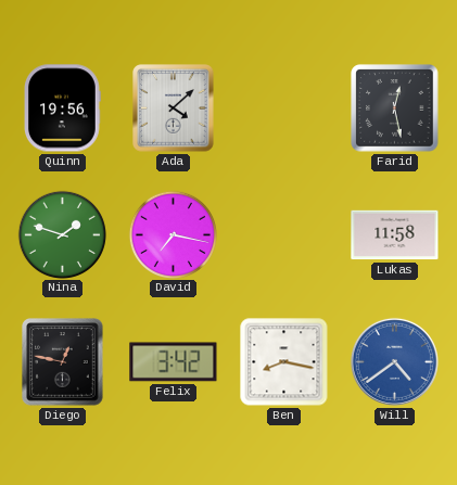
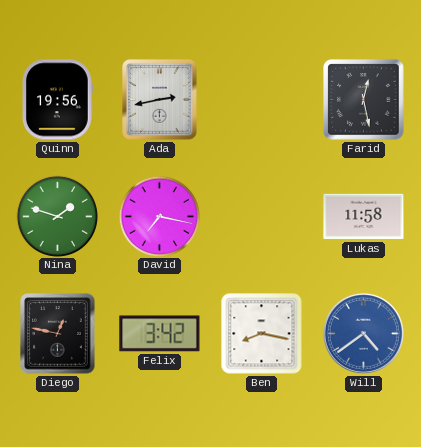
Ada: 4:08 -> 2:43
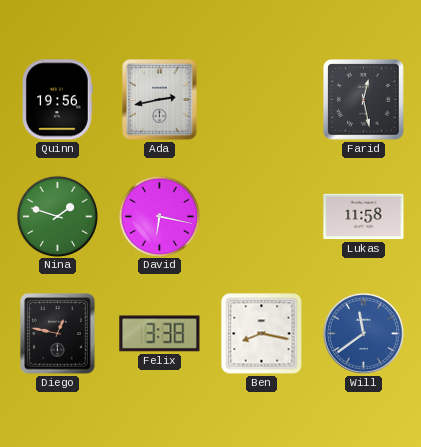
David: 7:17 -> 6:17
Felix: 3:42 -> 3:38
Will: 4:39 -> 11:39
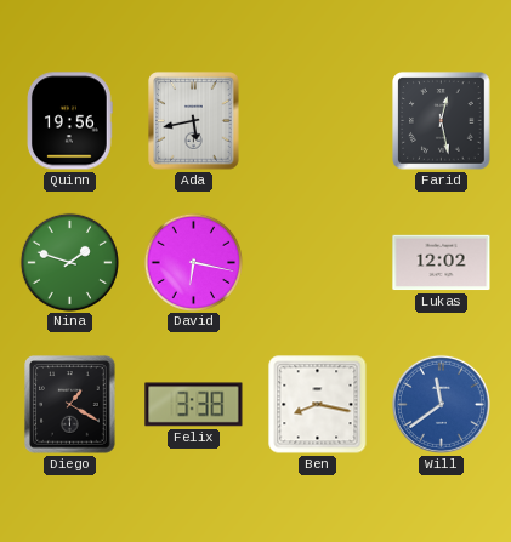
Ada: 2:43 -> 5:43
Lukas: 11:58 -> 12:02
Diego: 12:47 -> 1:20
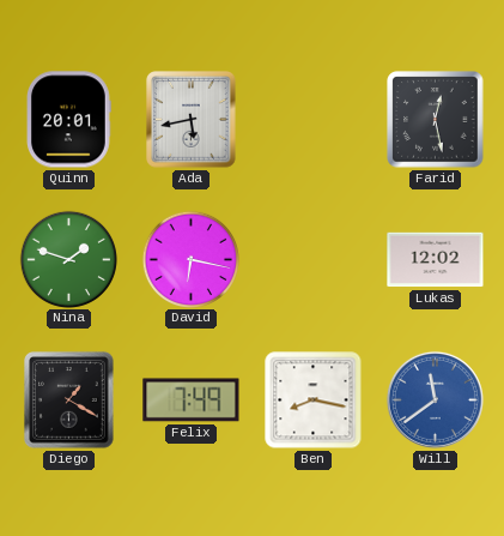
Quinn: 19:56 -> 20:01
Felix: 3:38 -> 7:49
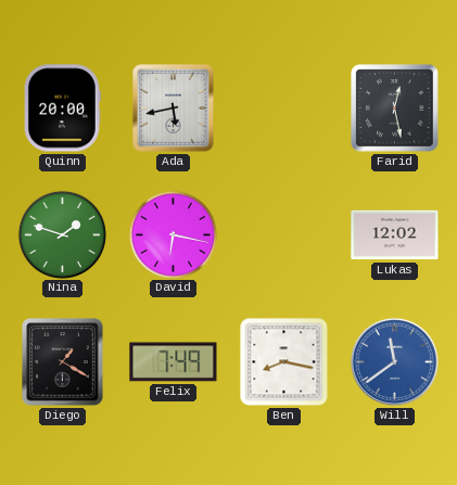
Quinn: 20:01 -> 20:00
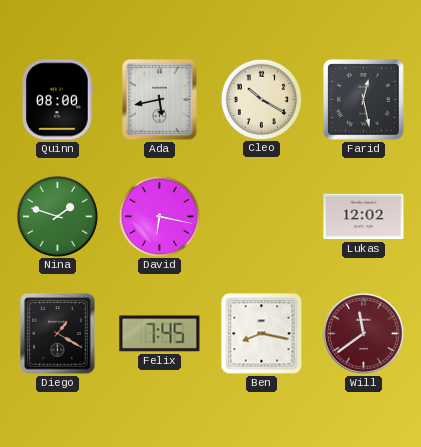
Quinn: 20:00 -> 08:00
Cleo: none -> 10:20
Felix: 7:49 -> 7:45
Will dial: blue -> burgundy
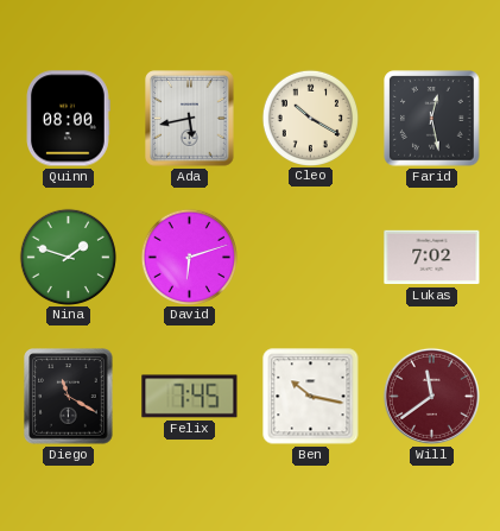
David: 6:17 -> 6:12
Lukas: 12:02 -> 7:02
Diego: 1:20 -> 11:20
Ben: 8:17 -> 10:17
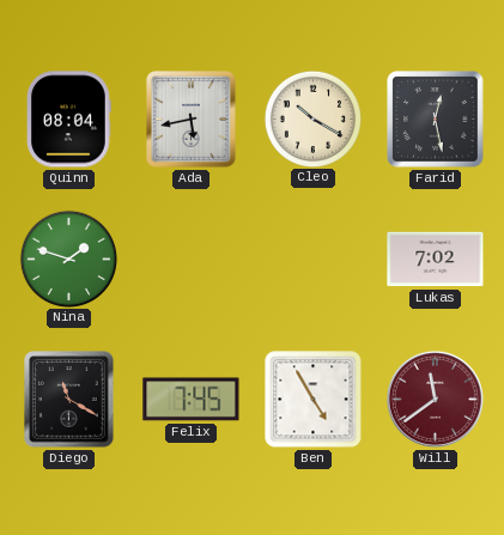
Quinn: 08:00 -> 08:04
David: 6:12 -> none
Ben: 10:17 -> 4:55
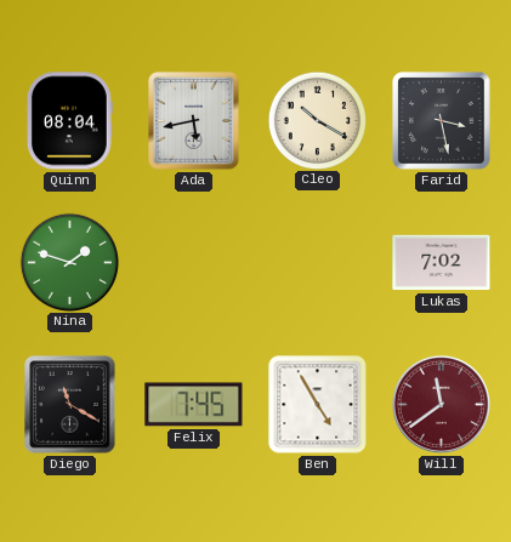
Farid: 12:28 -> 3:28
